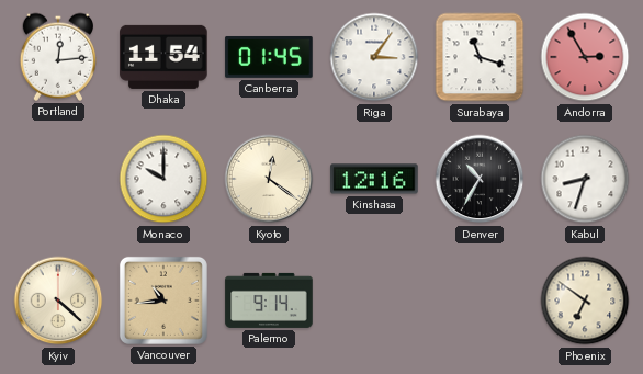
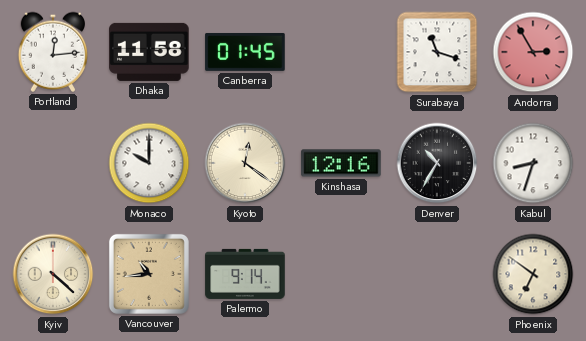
Dhaka: 11:54 -> 11:58
Riga: 3:06 -> none
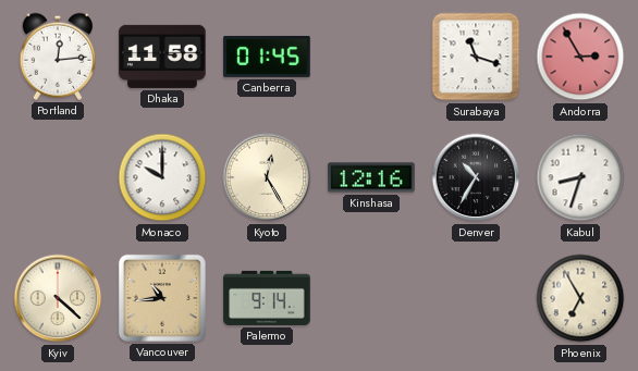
Kyoto: 12:21 -> 12:25
Phoenix: 6:51 -> 6:55
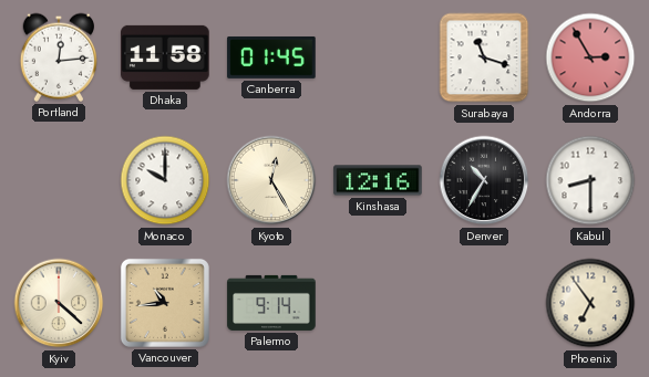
Kabul: 8:33 -> 8:30
Phoenix: 6:55 -> 6:54
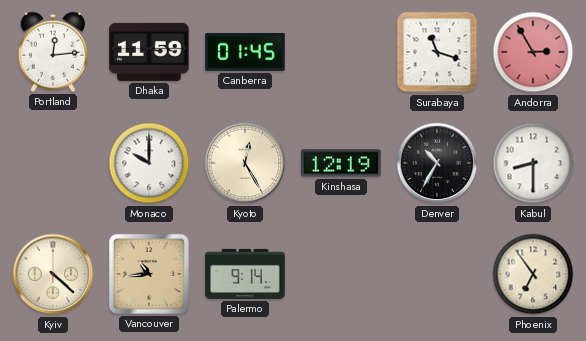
Dhaka: 11:58 -> 11:59
Kinshasa: 12:16 -> 12:19
